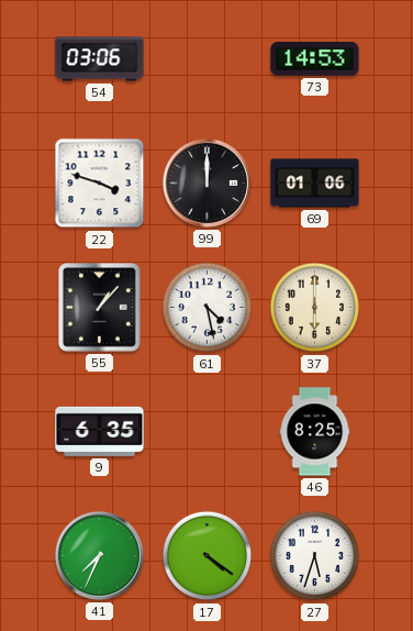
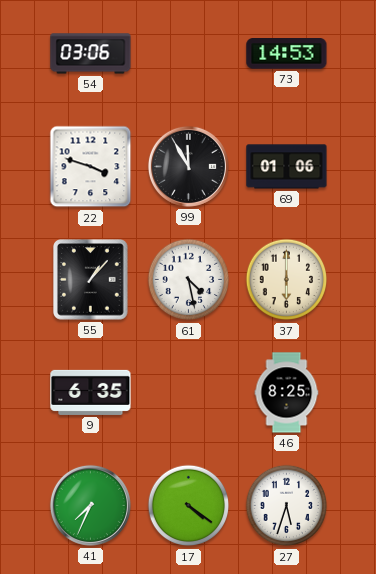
99: 12:00 -> 11:55
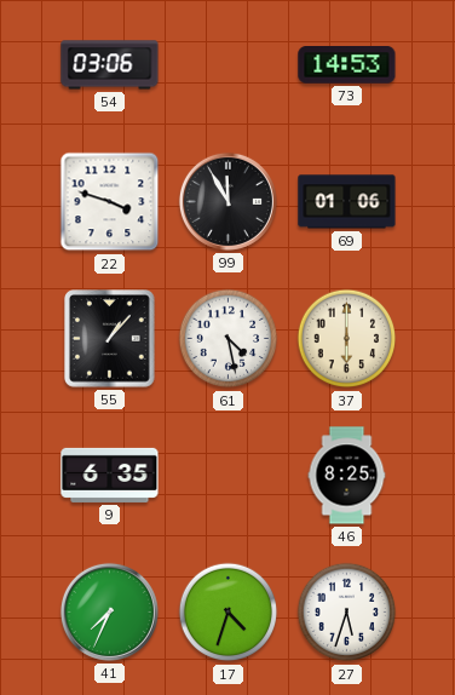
17: 4:21 -> 4:33
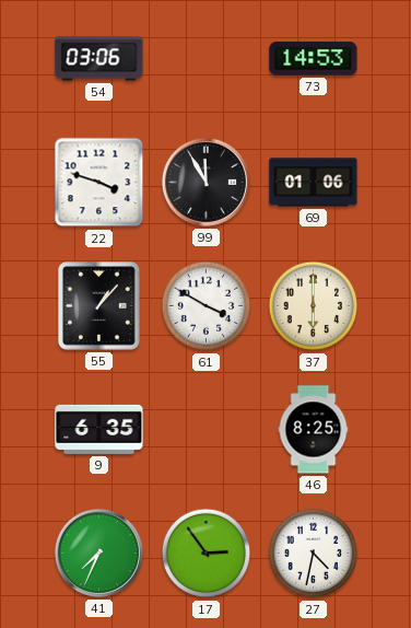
61: 4:28 -> 3:50
17: 4:33 -> 2:54
27: 5:33 -> 4:32
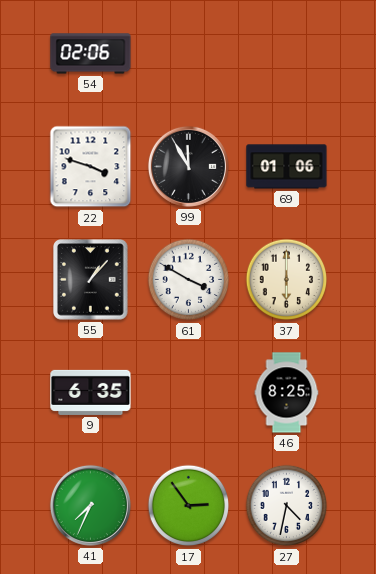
54: 03:06 -> 02:06
73: 14:53 -> none
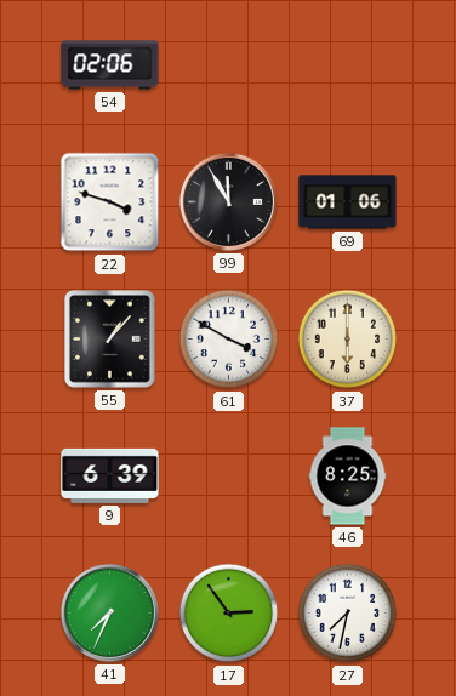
9: 6:35 -> 6:39
27: 4:32 -> 7:32
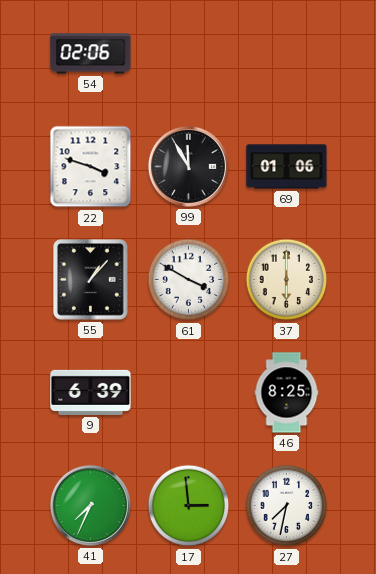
17: 2:54 -> 2:59
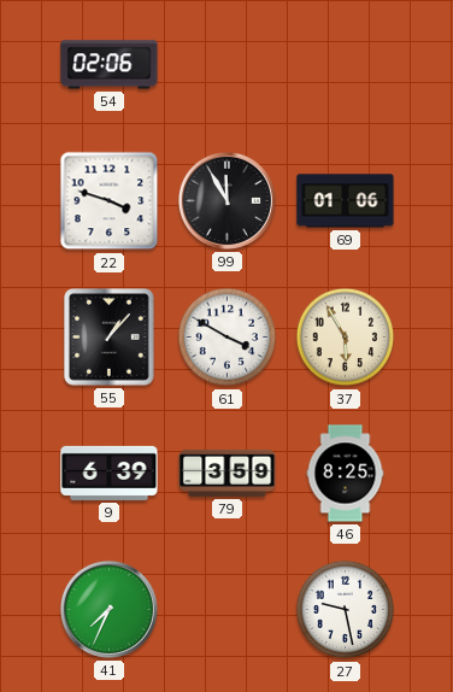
37: 6:00 -> 5:55
79: none -> 3:59
17: 2:59 -> none
27: 7:32 -> 9:28
